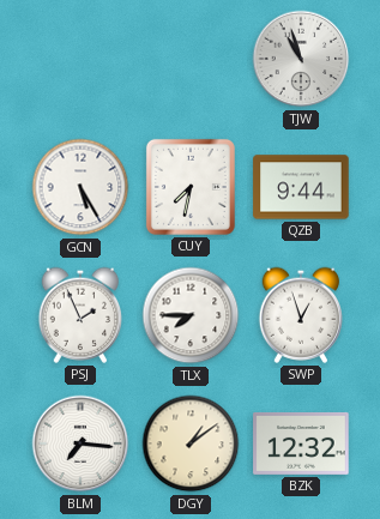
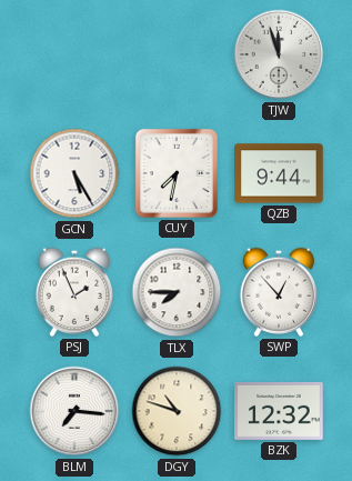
TJW: 10:57 -> 11:57
SWP: 12:57 -> 12:53
DGY: 1:09 -> 10:48
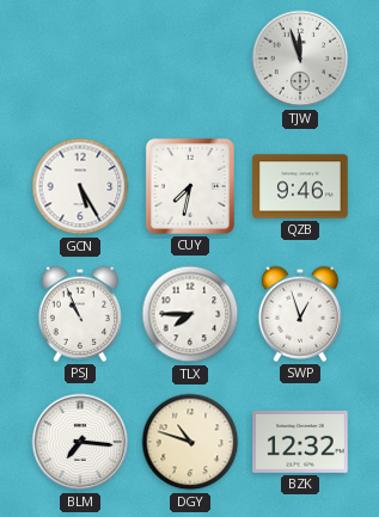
QZB: 9:44 -> 9:46
PSJ: 1:56 -> 10:56
SWP: 12:53 -> 12:57
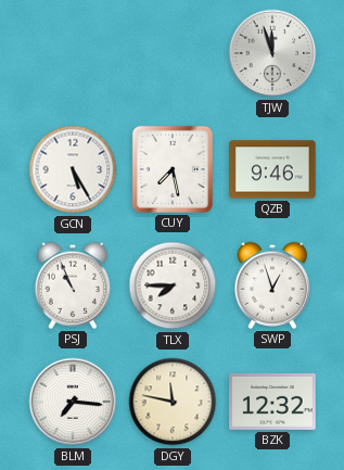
CUY: 7:32 -> 7:28
DGY: 10:48 -> 11:47
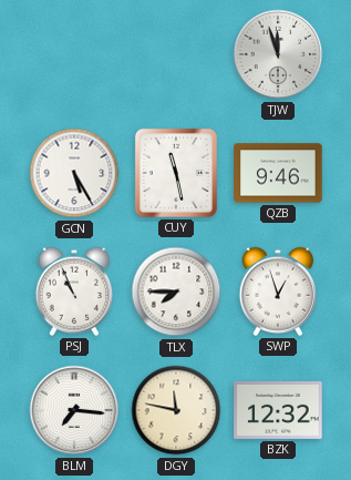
CUY: 7:28 -> 11:28
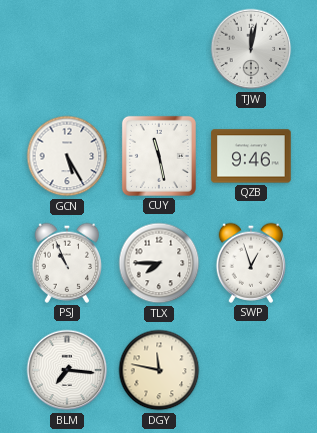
TJW: 11:57 -> 12:02
BZK: 12:32 -> none
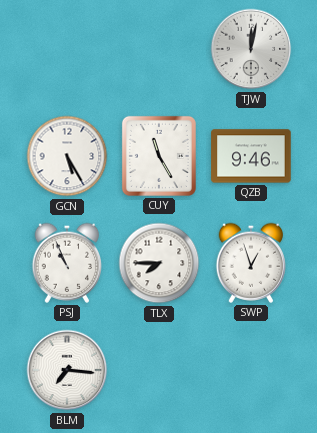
CUY: 11:28 -> 11:25
DGY: 11:47 -> none
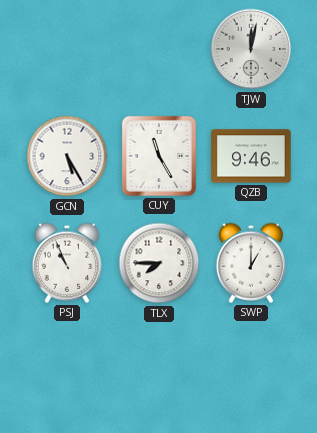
SWP: 12:57 -> 1:00
BLM: 7:16 -> none
